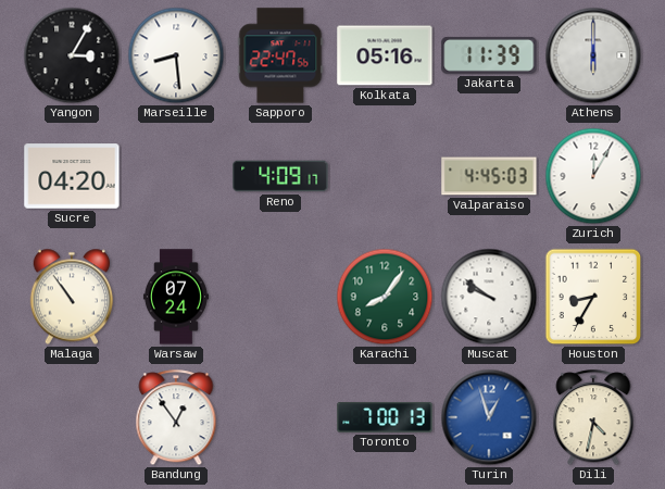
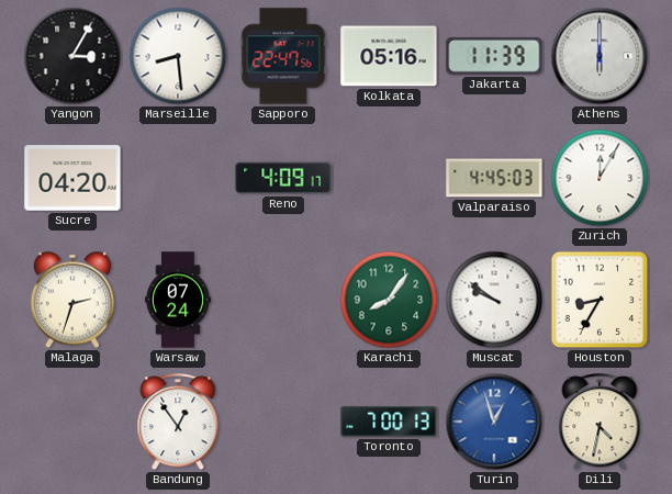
Malaga: 10:54 -> 2:33
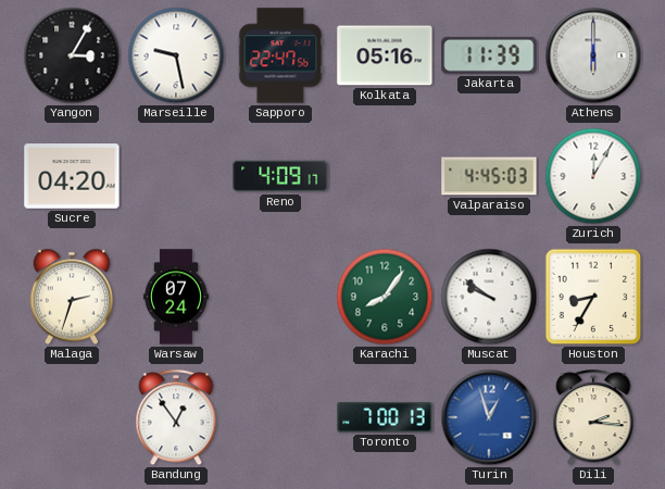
Marseille: 8:29 -> 9:28
Dili: 4:32 -> 2:16
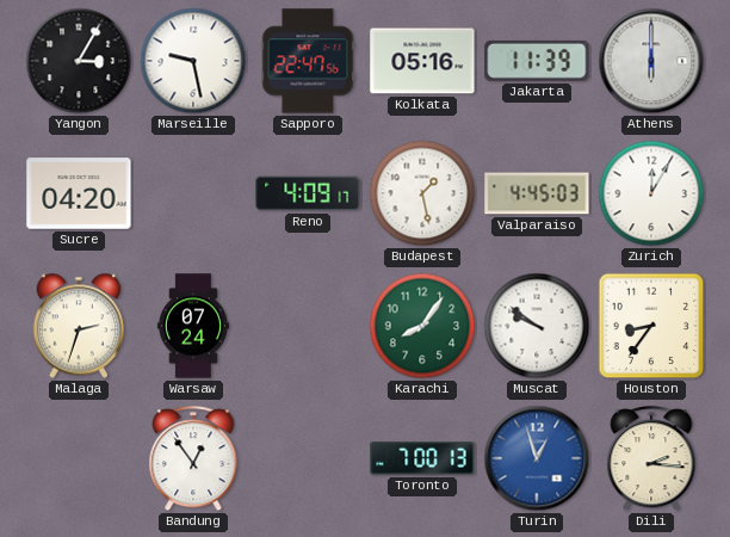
Budapest: none -> 1:28
Houston: 8:35 -> 8:36
